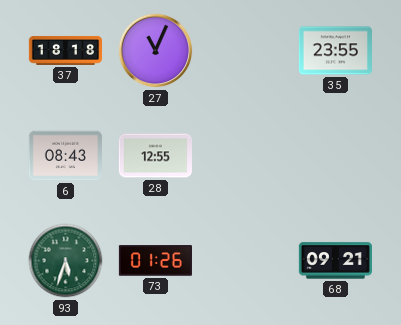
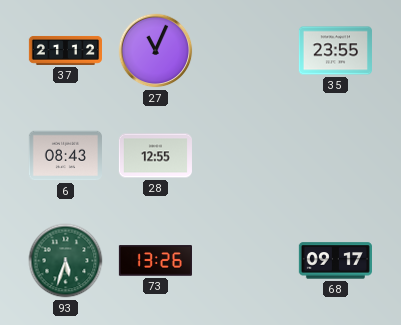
37: 18:18 -> 21:12
73: 01:26 -> 13:26
68: 09:21 -> 09:17
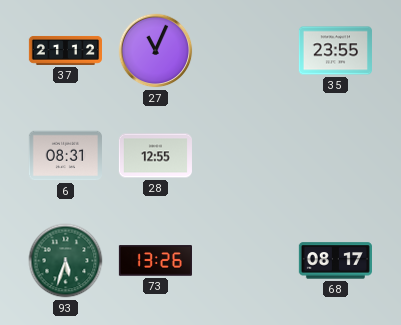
6: 08:43 -> 08:31
68: 09:17 -> 08:17
